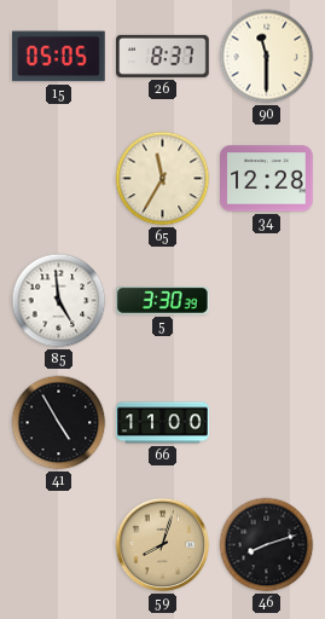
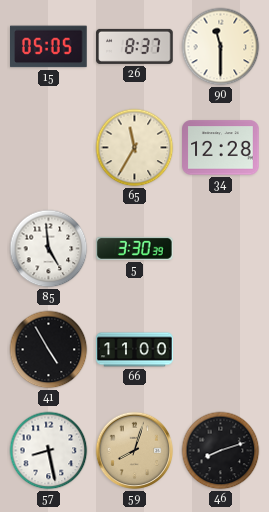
57: none -> 8:28
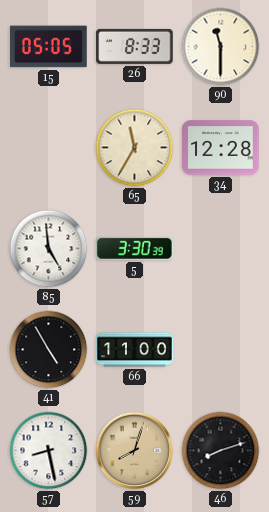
26: 8:37 -> 8:33
